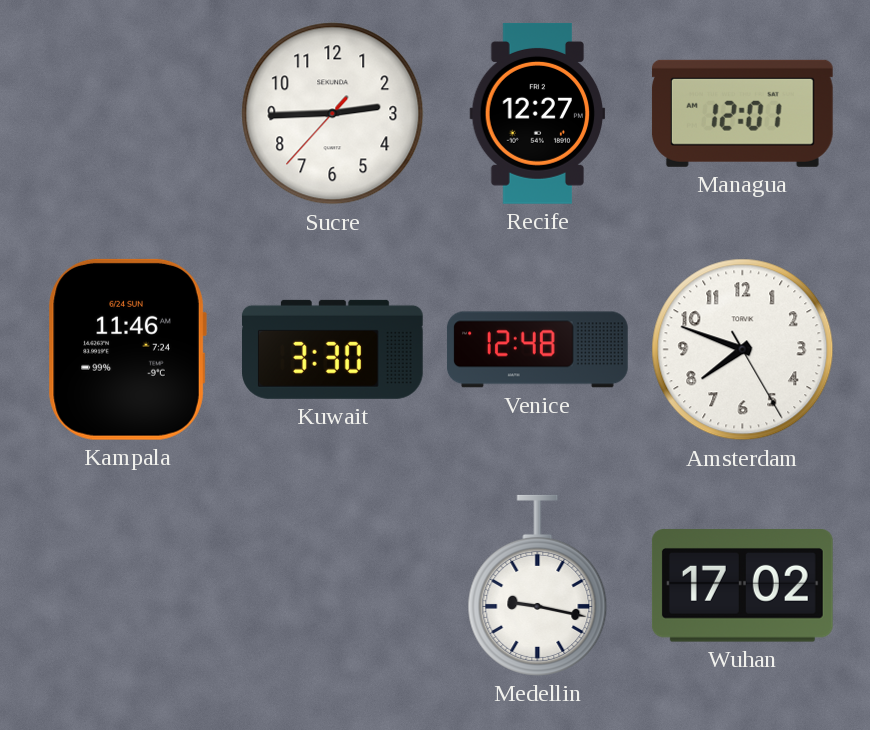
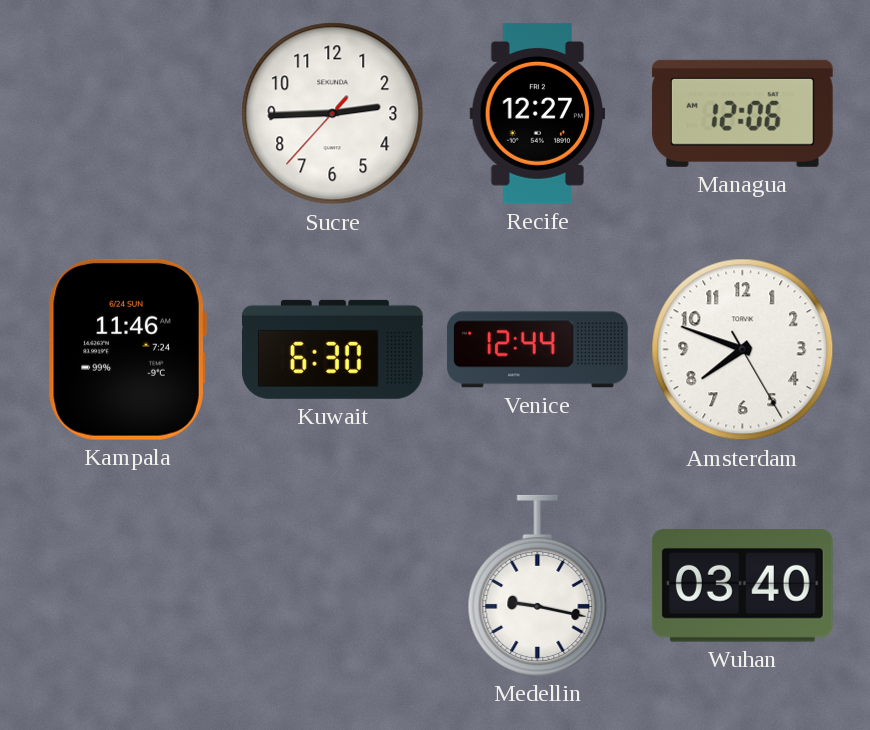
Managua: 12:01 -> 12:06
Kuwait: 3:30 -> 6:30
Venice: 12:48 -> 12:44
Wuhan: 17:02 -> 03:40
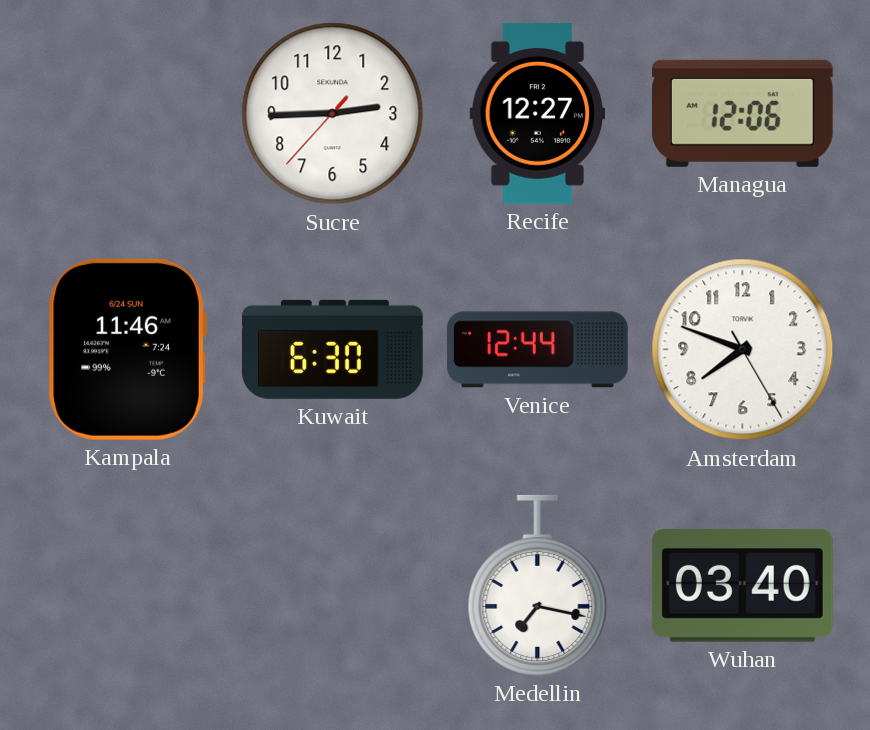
Medellin: 9:17 -> 7:17
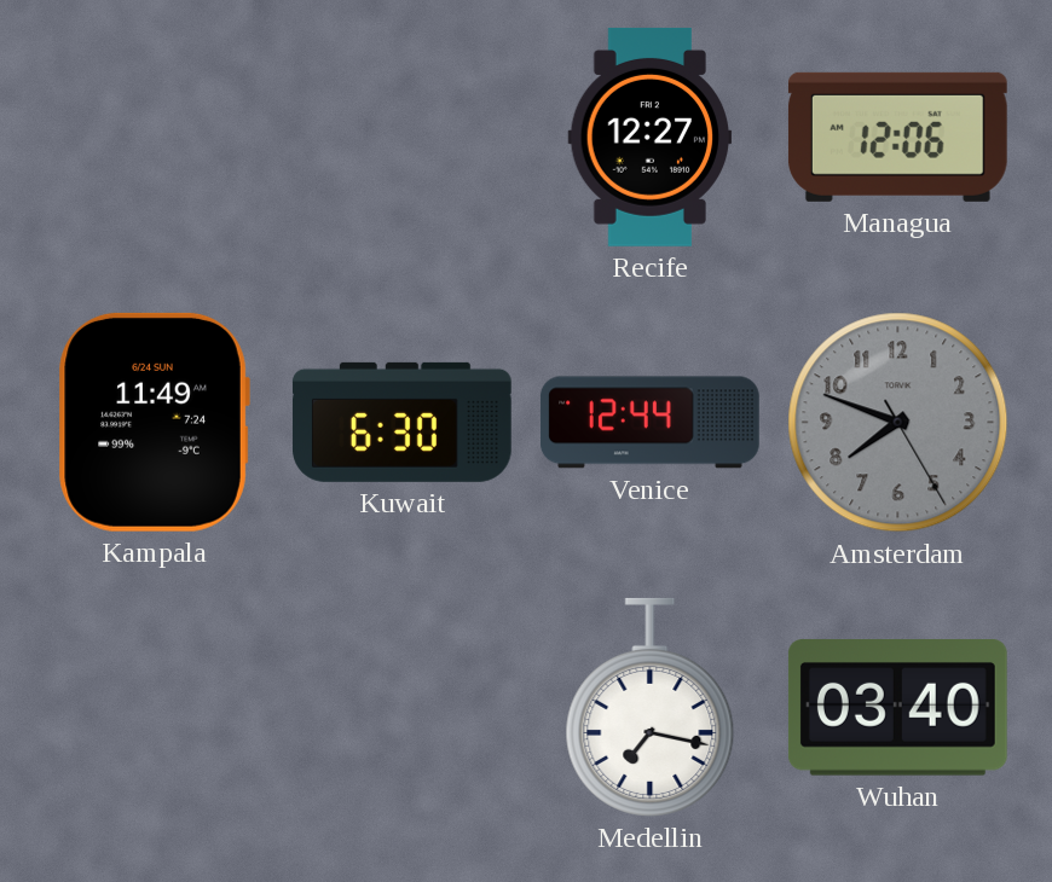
Sucre: 2:44 -> none
Kampala: 11:46 -> 11:49
Amsterdam dial: white -> grey
